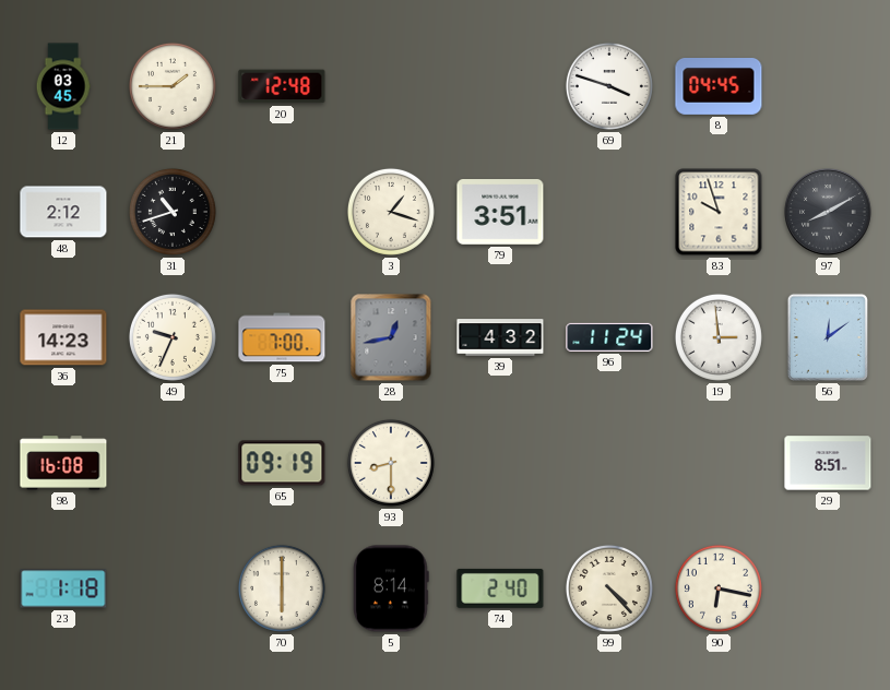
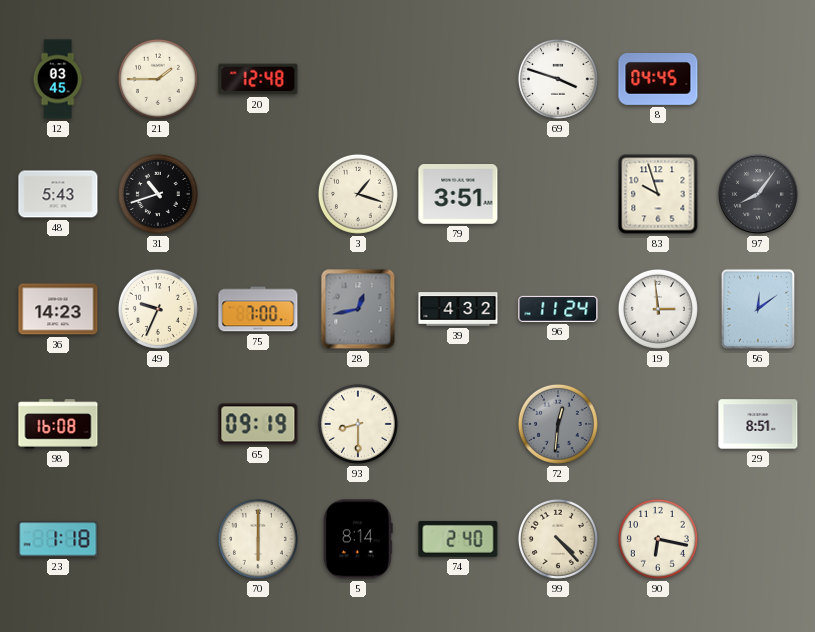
48: 2:12 -> 5:43
97: 8:10 -> 8:06
72: none -> 12:31
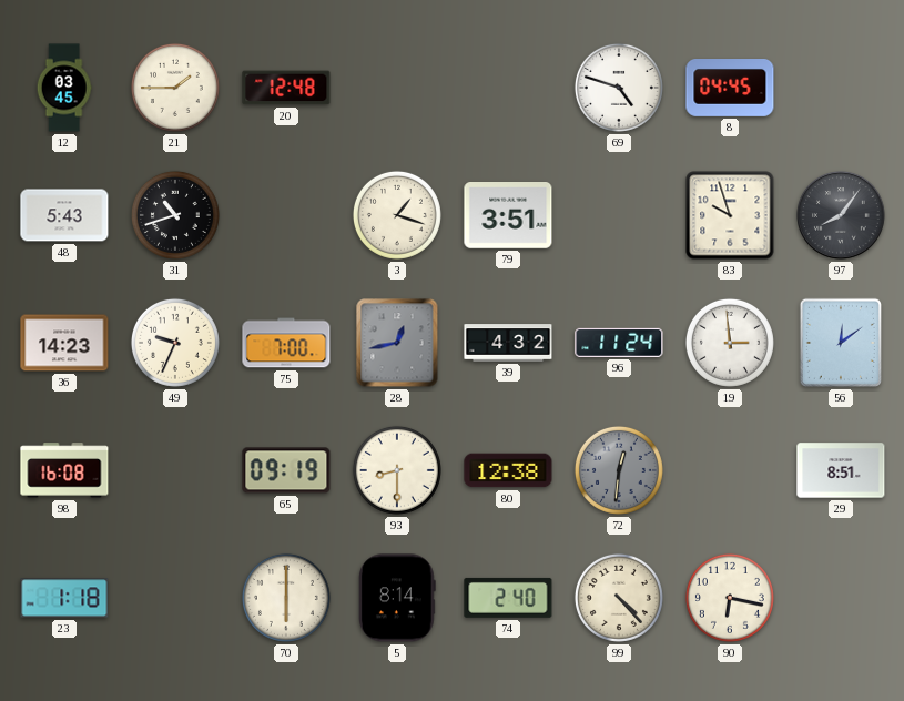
69: 3:48 -> 4:48
80: none -> 12:38
